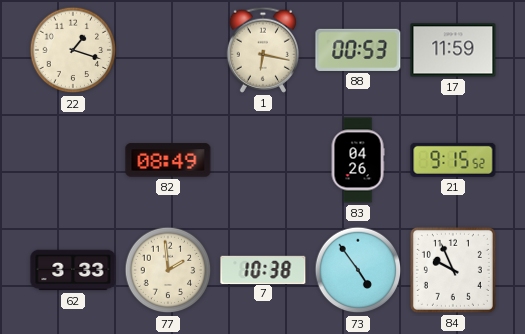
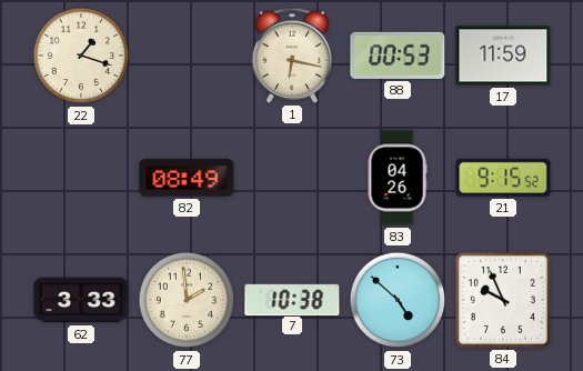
73: 4:54 -> 4:52
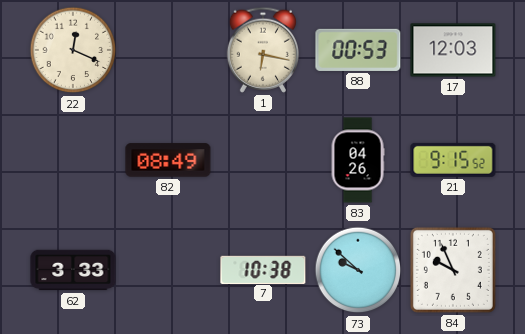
22: 1:18 -> 12:19
17: 11:59 -> 12:03
77: 1:59 -> none
73: 4:52 -> 9:52
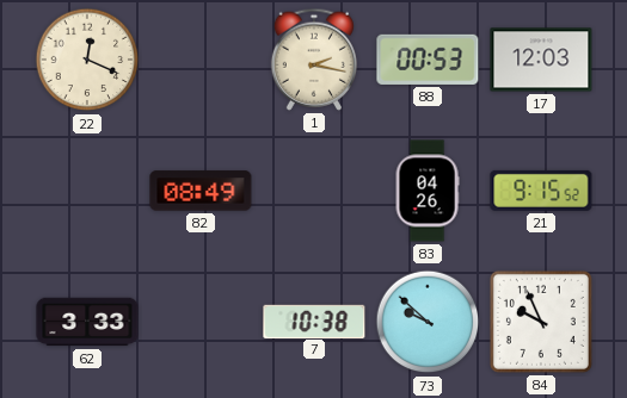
1: 6:17 -> 2:17
